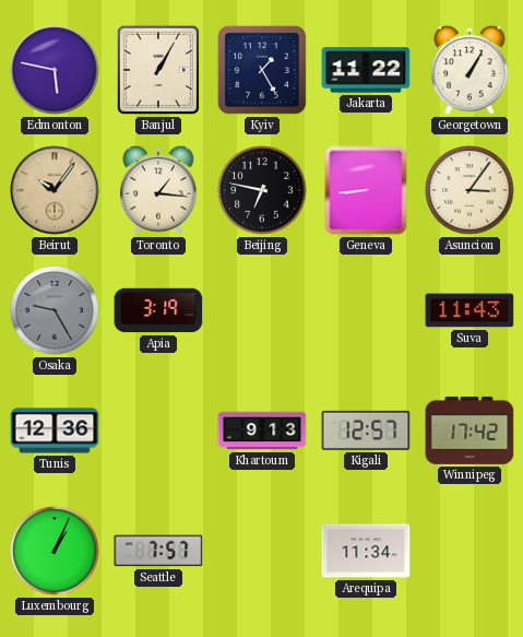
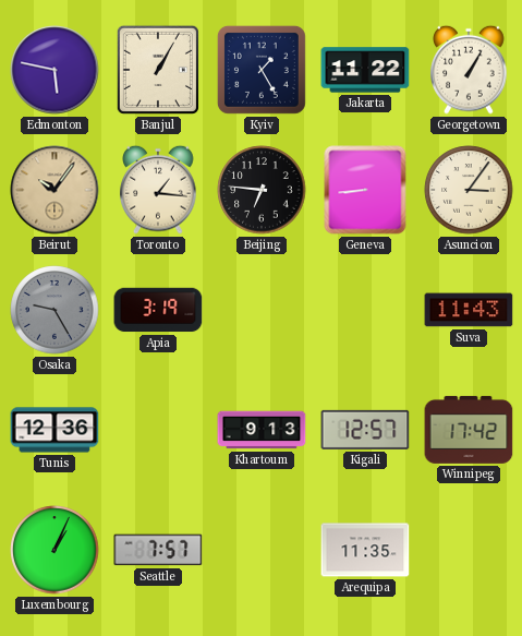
Beijing: 6:47 -> 6:46
Arequipa: 11:34 -> 11:35
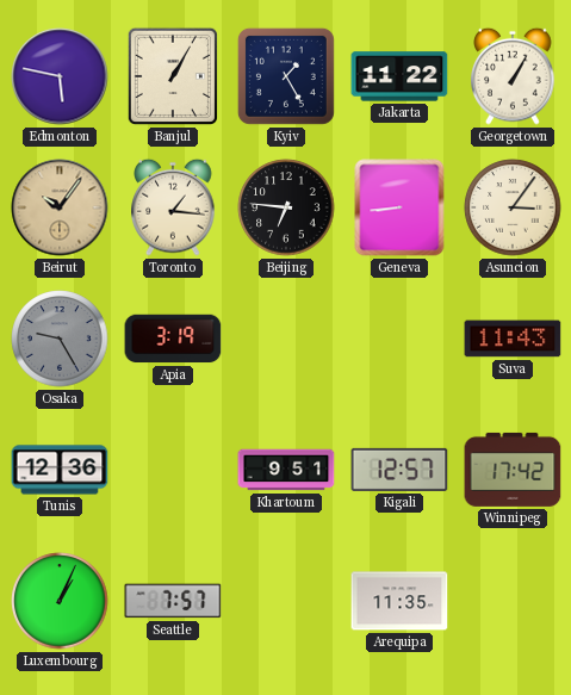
Khartoum: 9:13 -> 9:51
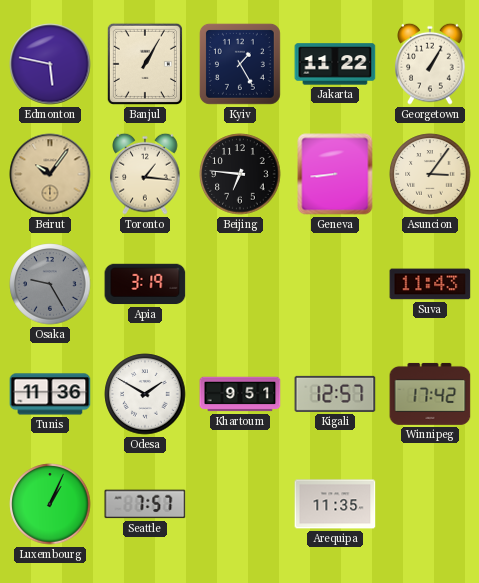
Tunis: 12:36 -> 11:36
Odesa: none -> 1:50
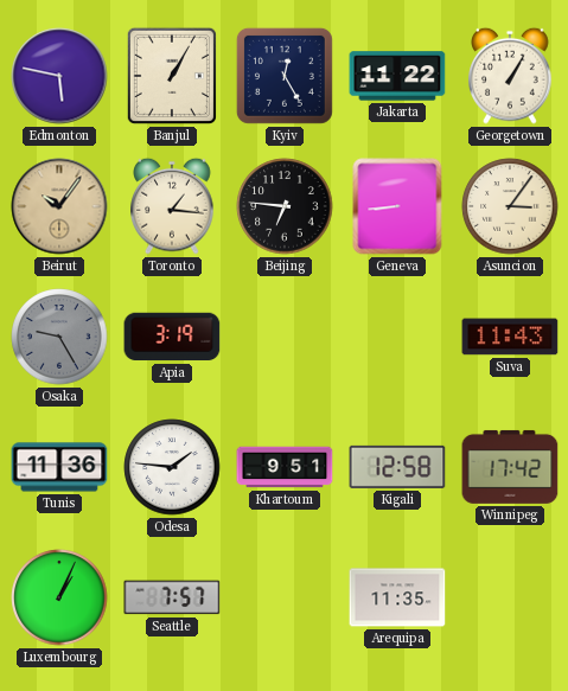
Kyiv: 1:25 -> 12:25
Odesa: 1:50 -> 1:46
Kigali: 12:57 -> 12:58
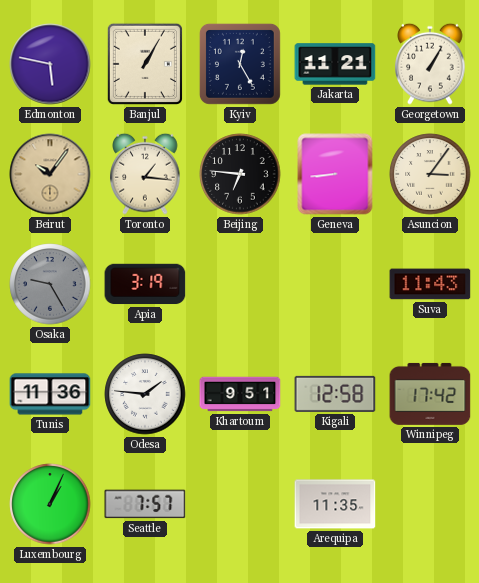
Jakarta: 11:22 -> 11:21
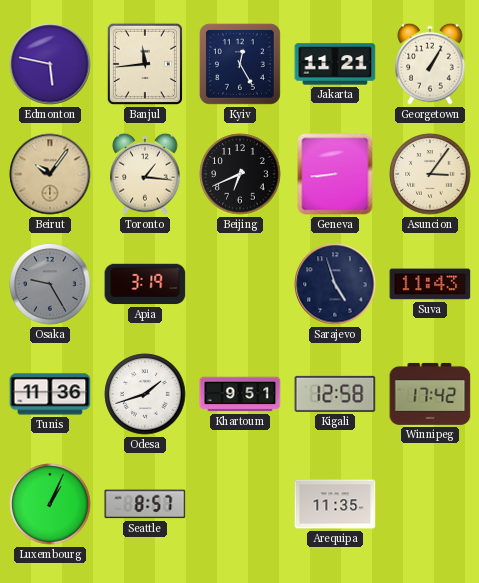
Banjul: 1:05 -> 11:44
Beijing: 6:46 -> 6:41
Sarajevo: none -> 4:57
Odesa: 1:46 -> 1:42
Seattle: 7:57 -> 8:57
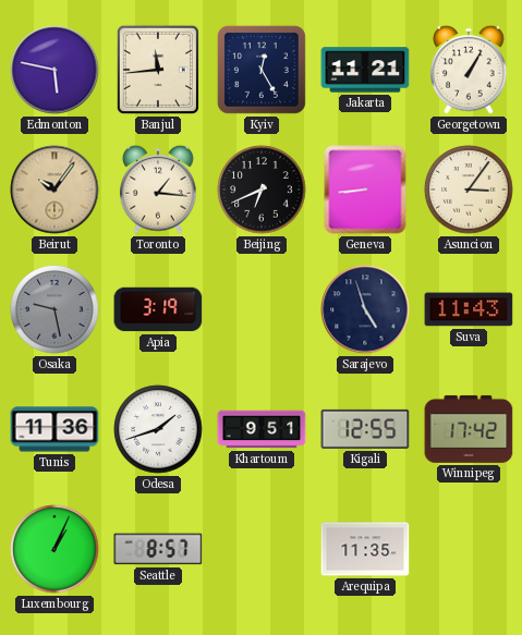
Osaka: 9:25 -> 9:28
Kigali: 12:58 -> 12:55
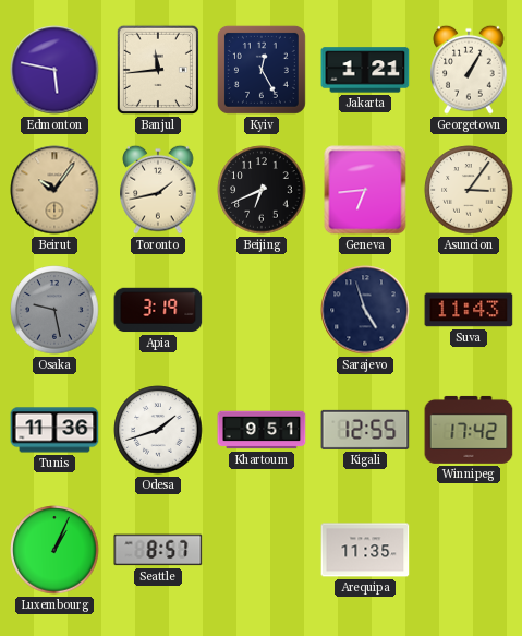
Jakarta: 11:21 -> 1:21
Toronto: 1:16 -> 1:43
Geneva: 8:44 -> 6:44
